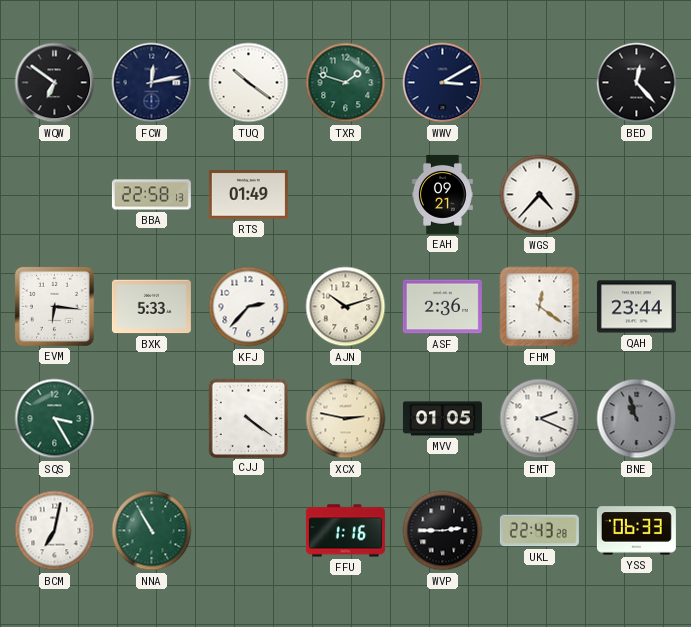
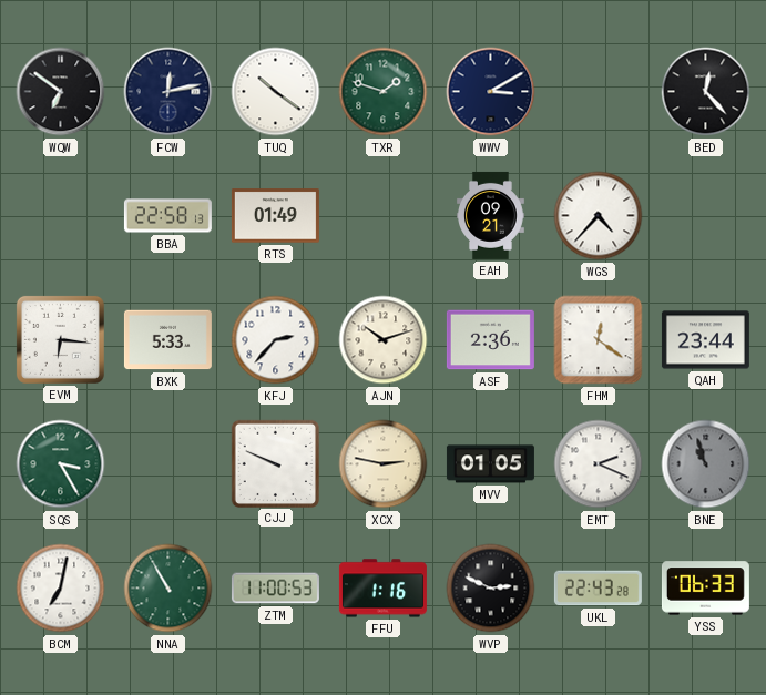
CJJ: 4:21 -> 9:49
ZTM: none -> 11:00
WVP: 2:45 -> 2:49
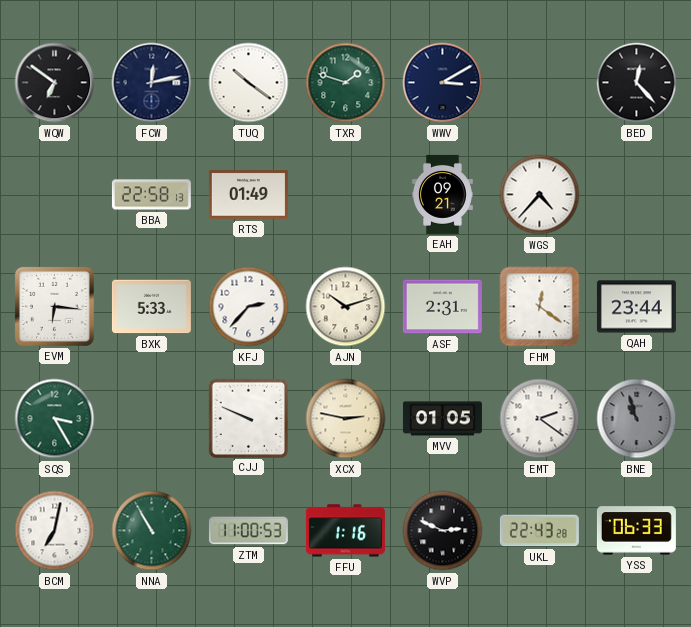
ASF: 2:36 -> 2:31
EMT: 2:19 -> 2:21
